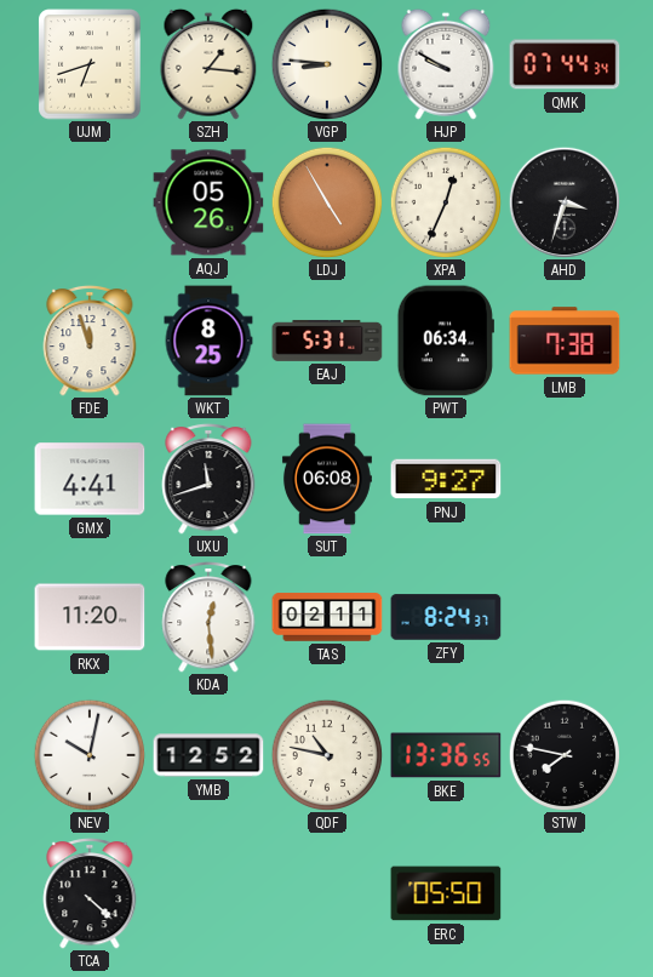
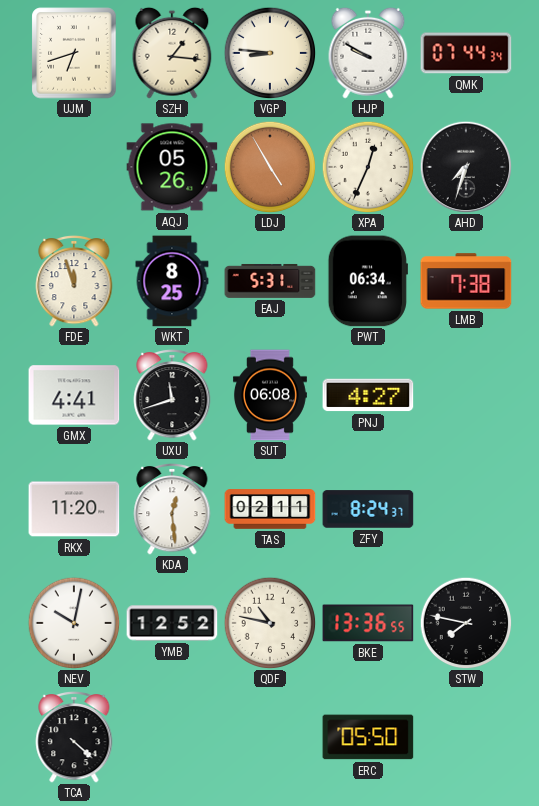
AHD: 3:33 -> 7:33
PNJ: 9:27 -> 4:27
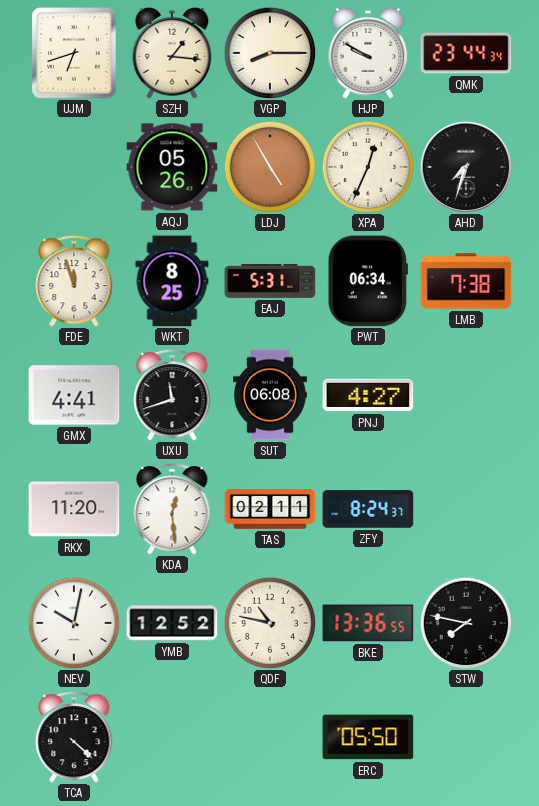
VGP: 8:46 -> 8:15
QMK: 07:44 -> 23:44
